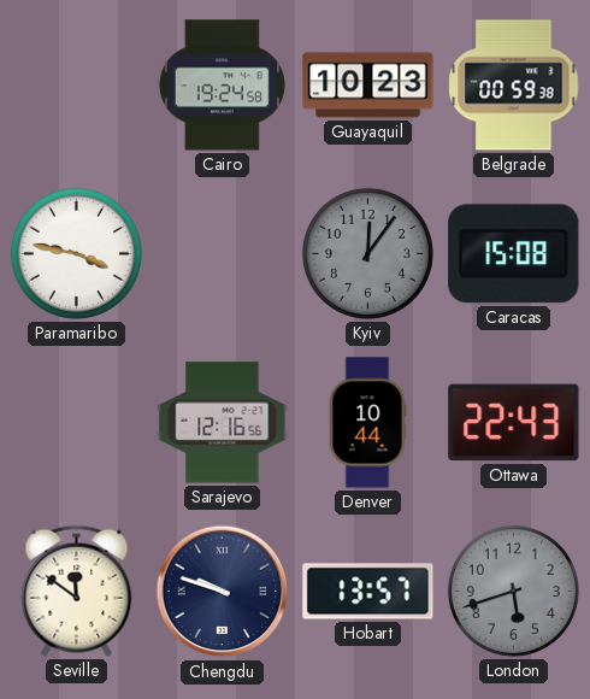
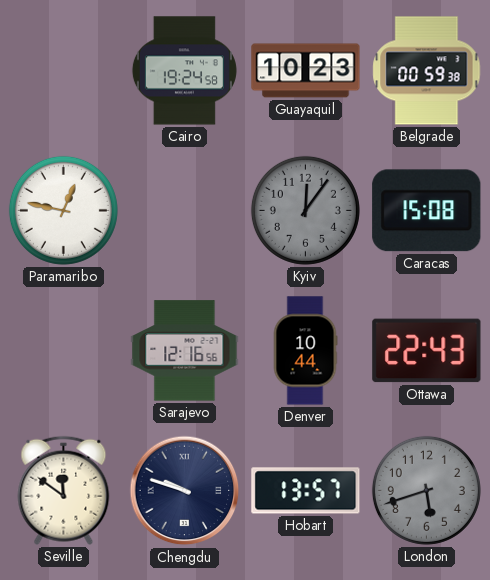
Paramaribo: 3:47 -> 12:47
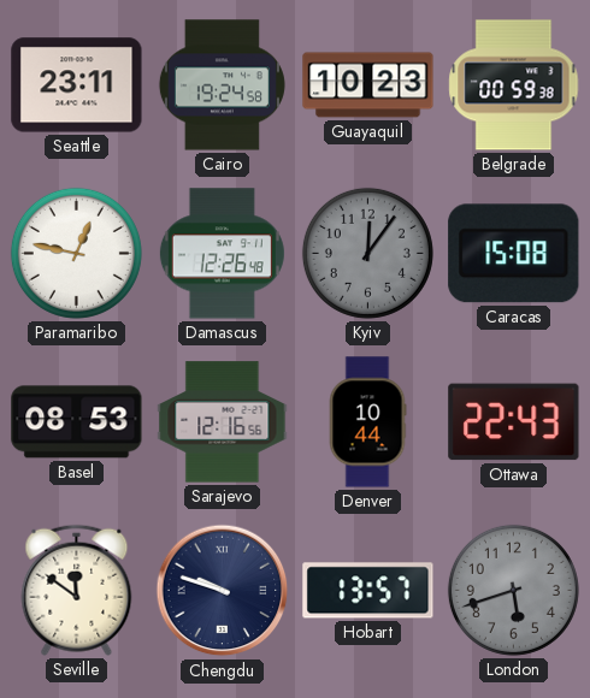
Seattle: none -> 23:11
Damascus: none -> 12:26
Basel: none -> 08:53
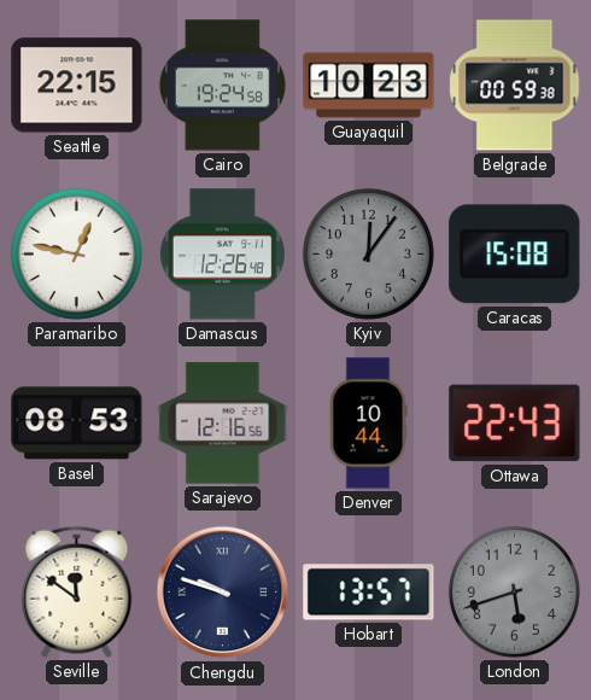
Seattle: 23:11 -> 22:15
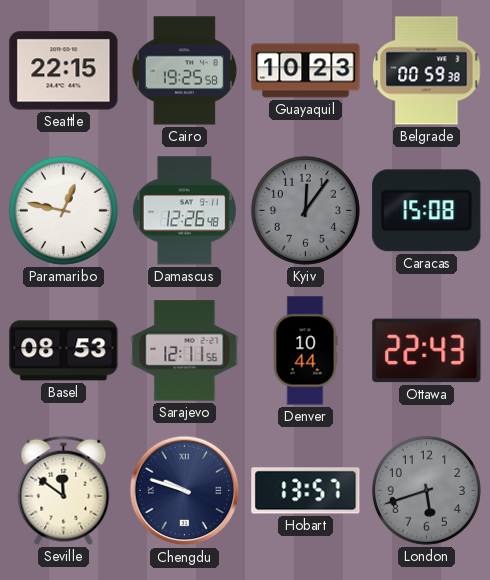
Cairo: 19:24 -> 19:25
Sarajevo: 12:16 -> 12:11
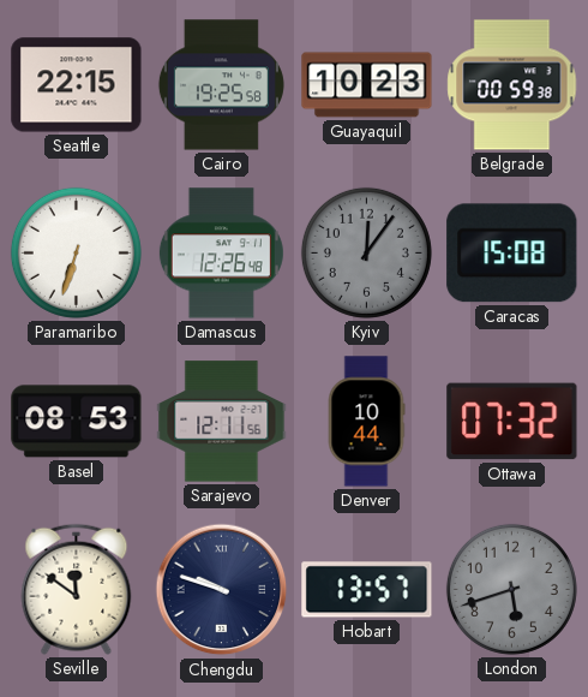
Paramaribo: 12:47 -> 6:33
Ottawa: 22:43 -> 07:32
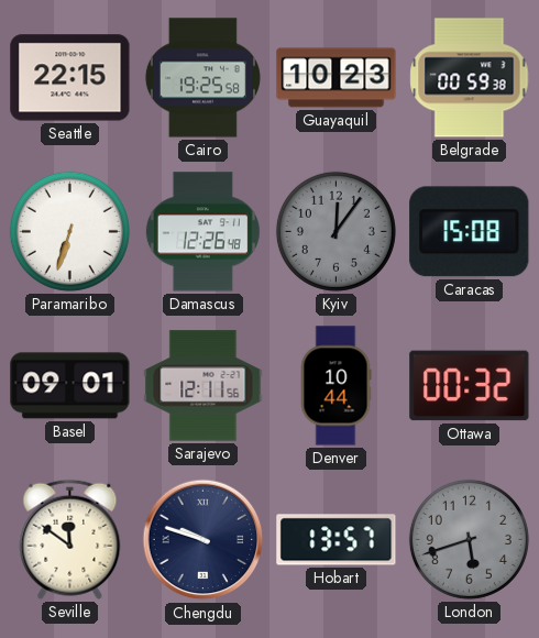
Basel: 08:53 -> 09:01
Ottawa: 07:32 -> 00:32
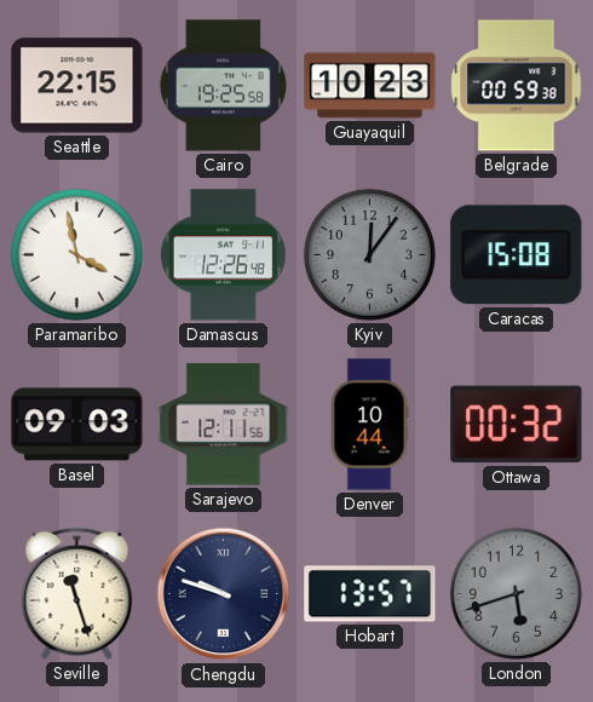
Paramaribo: 6:33 -> 3:58
Basel: 09:01 -> 09:03
Seville: 11:51 -> 11:27
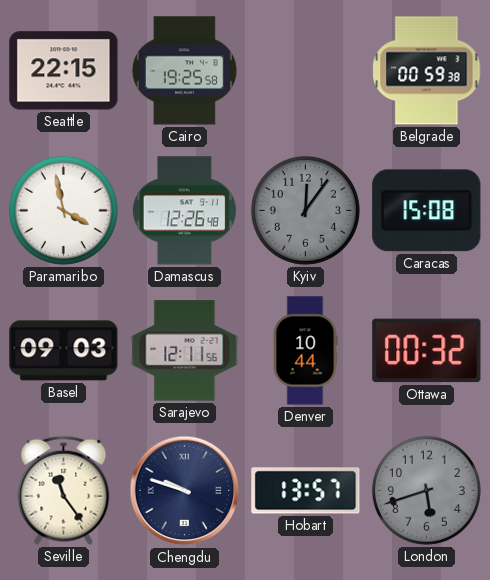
Guayaquil: 10:23 -> none
Seville: 11:27 -> 11:24
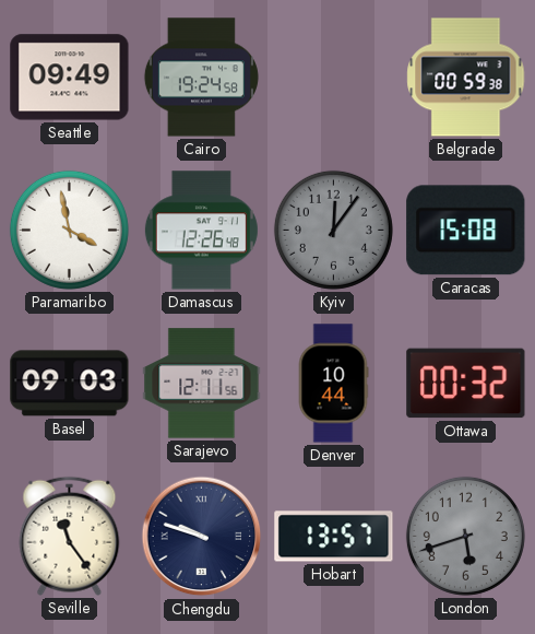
Seattle: 22:15 -> 09:49
Cairo: 19:25 -> 19:24
